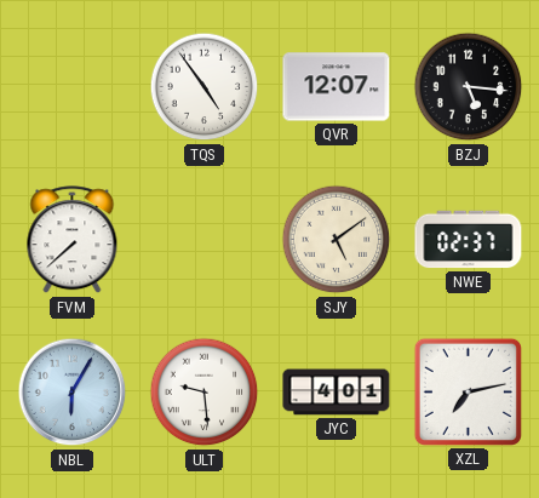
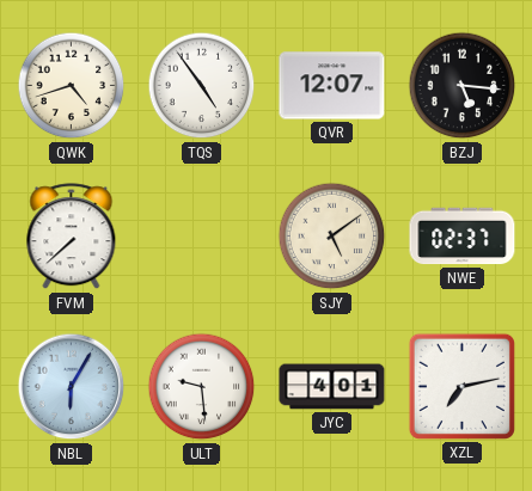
QWK: none -> 4:42
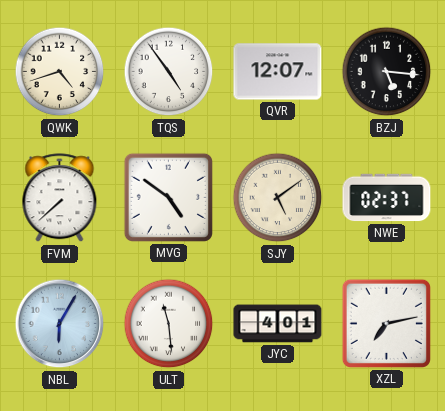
MVG: none -> 4:51
ULT: 9:29 -> 11:29
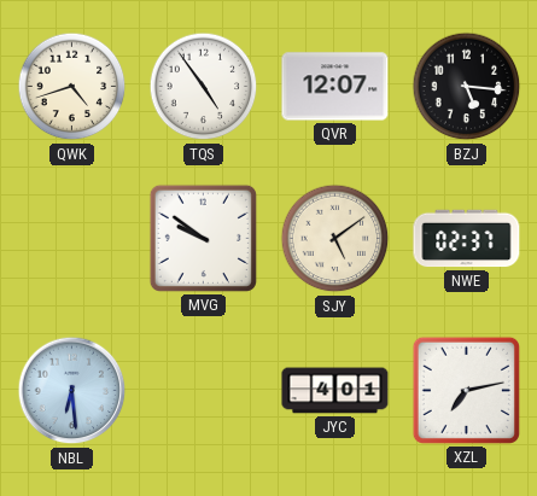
FVM: 7:38 -> none
MVG: 4:51 -> 9:51
NBL: 6:05 -> 6:29
ULT: 11:29 -> none
